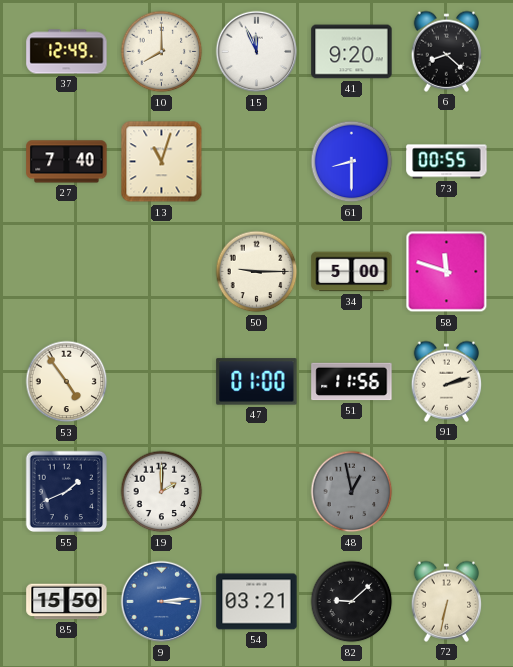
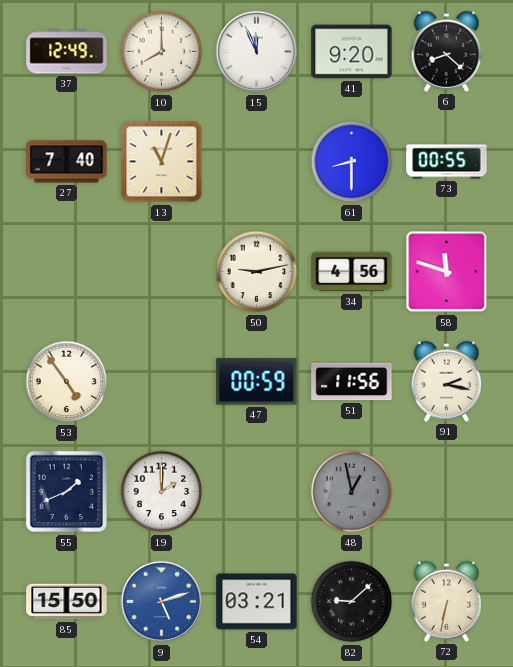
50: 9:15 -> 9:13
34: 5:00 -> 4:56
47: 01:00 -> 00:59
91: 2:12 -> 2:17
9: 3:14 -> 5:12
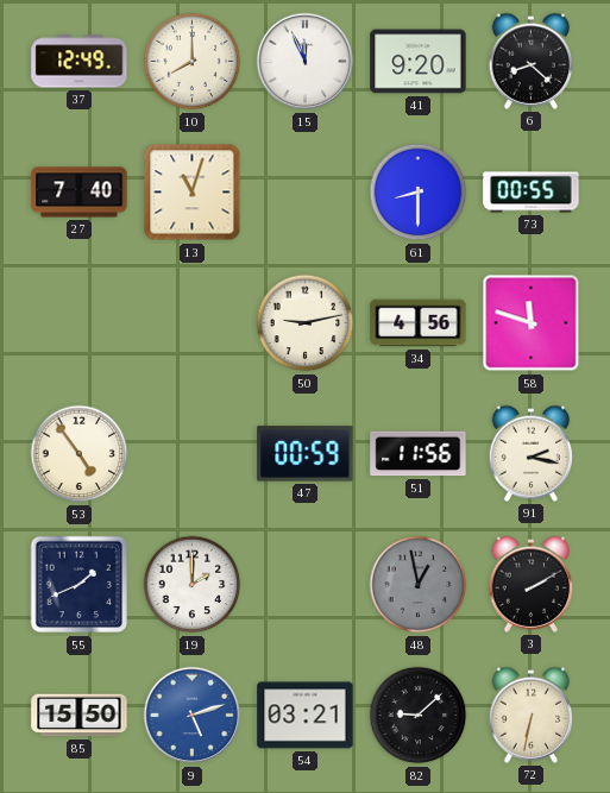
3: none -> 2:10
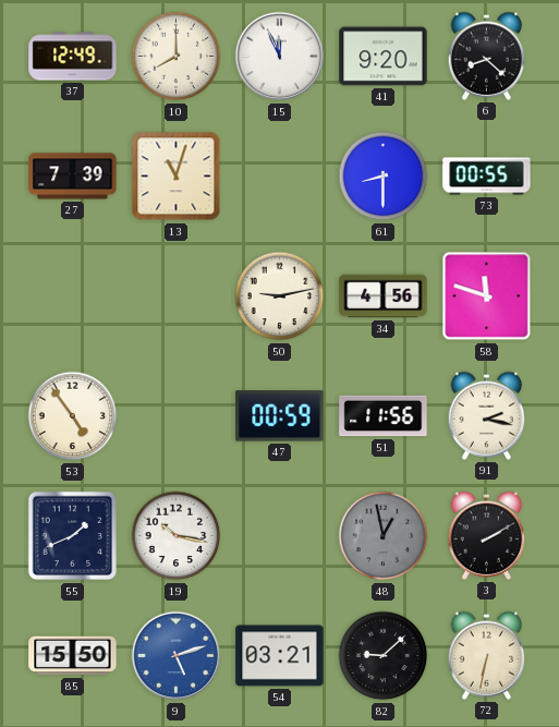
27: 7:40 -> 7:39
19: 2:00 -> 10:17
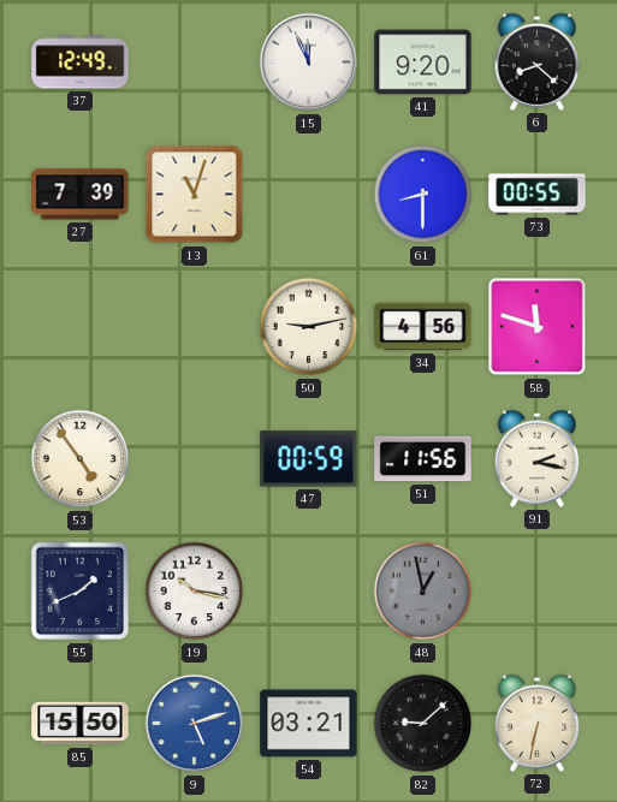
10: 8:00 -> none
3: 2:10 -> none
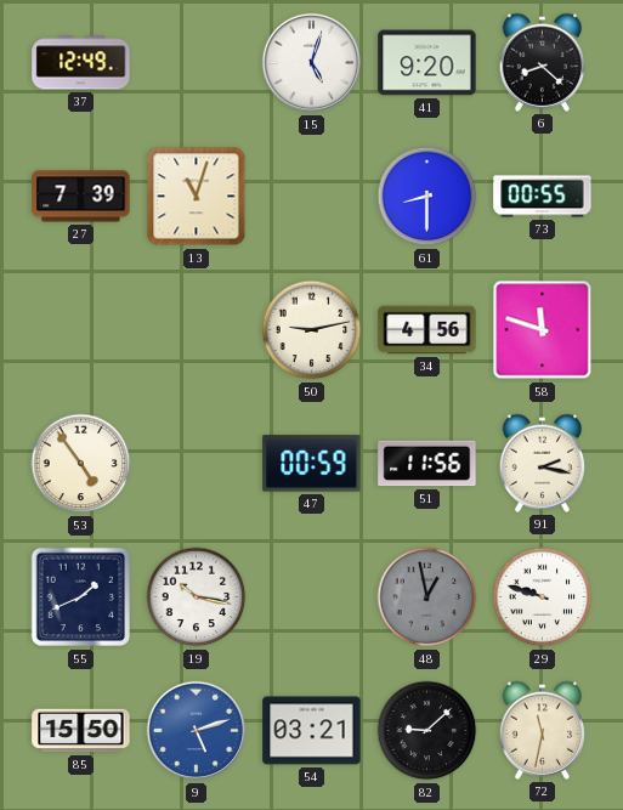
15: 11:56 -> 5:03
29: none -> 9:48
72: 6:32 -> 11:32
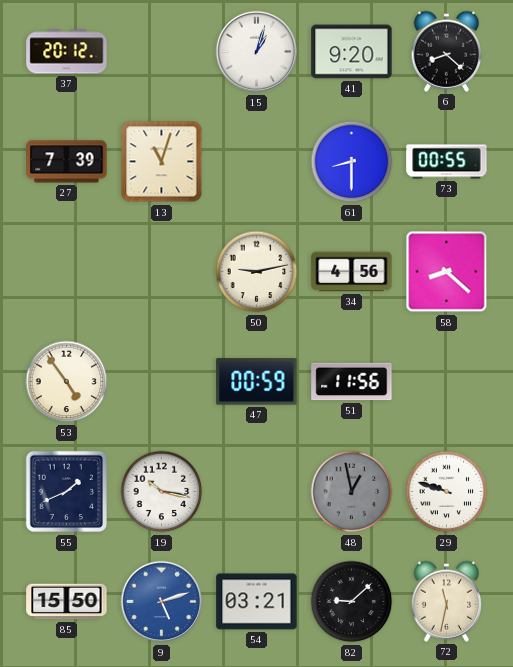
37: 12:49 -> 20:12
15: 5:03 -> 1:03
58: 11:48 -> 8:22
91: 2:17 -> none
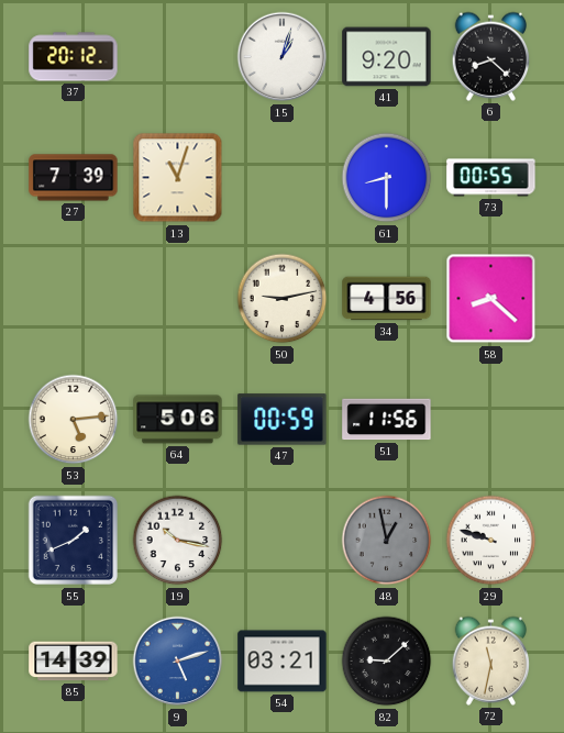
53: 4:54 -> 5:14
64: none -> 5:06
85: 15:50 -> 14:39
